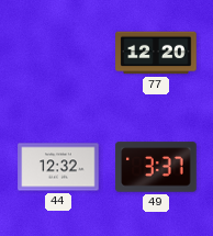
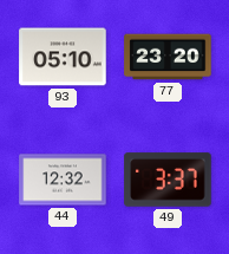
93: none -> 05:10
77: 12:20 -> 23:20
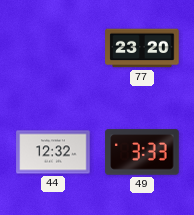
93: 05:10 -> none
49: 3:37 -> 3:33
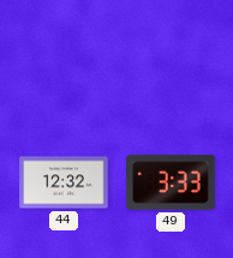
77: 23:20 -> none
